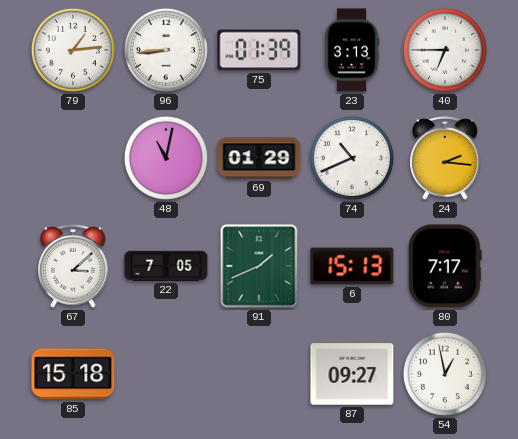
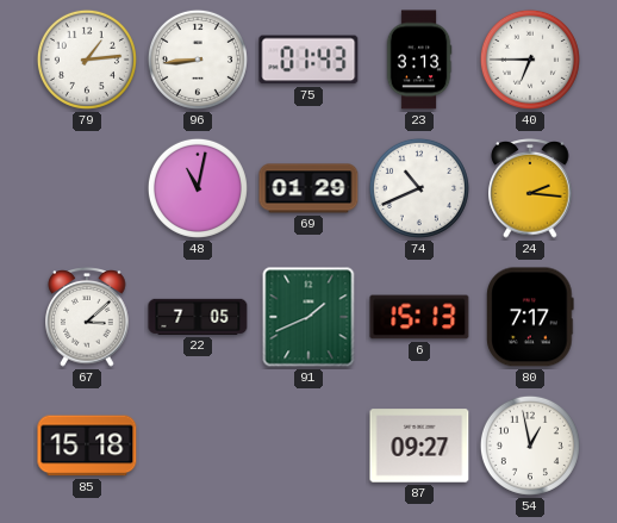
75: 01:39 -> 01:43
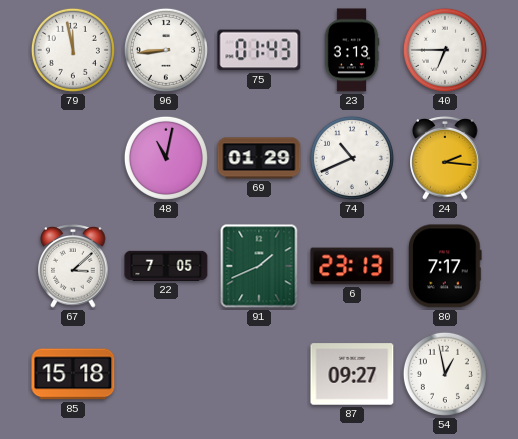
79: 1:14 -> 11:58
6: 15:13 -> 23:13
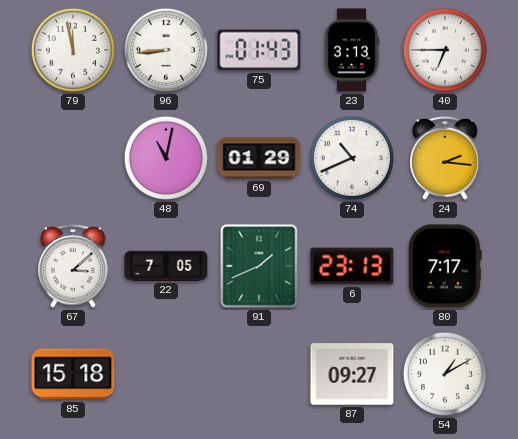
54: 12:58 -> 1:10
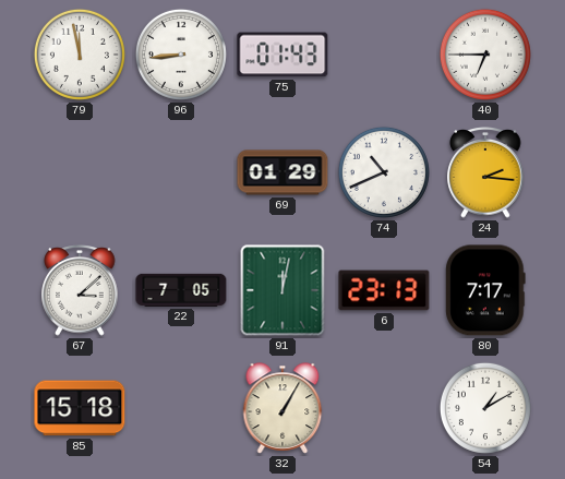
23: 3:13 -> none
48: 11:02 -> none
91: 1:41 -> 12:02
32: none -> 1:05
87: 09:27 -> none
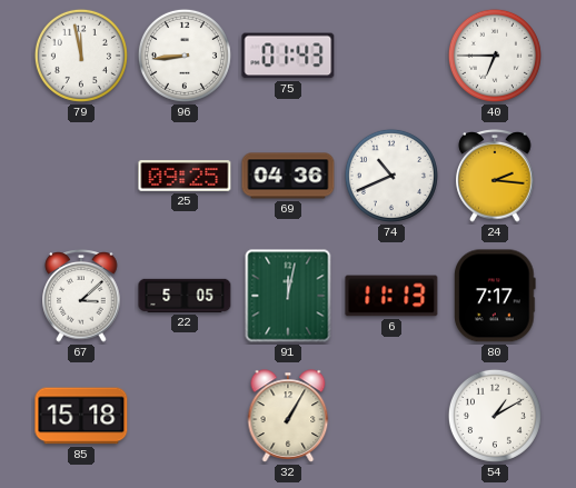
25: none -> 09:25
69: 01:29 -> 04:36
22: 7:05 -> 5:05
6: 23:13 -> 11:13
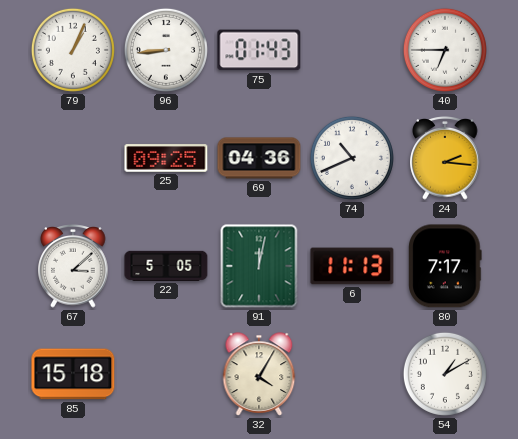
79: 11:58 -> 1:04
32: 1:05 -> 4:05
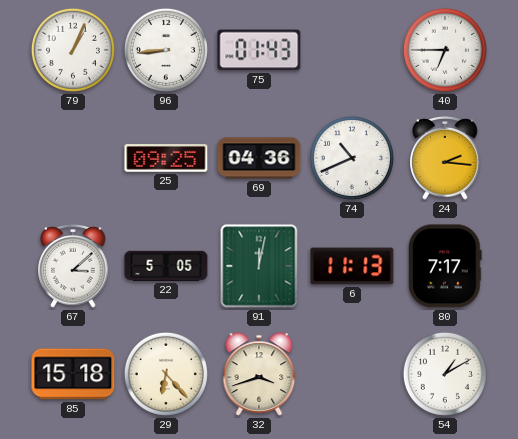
29: none -> 6:23
32: 4:05 -> 3:42
